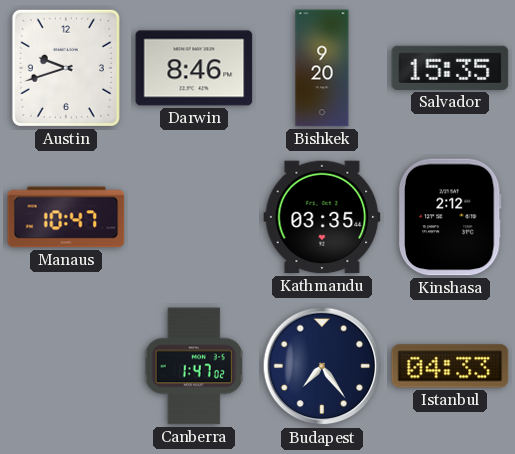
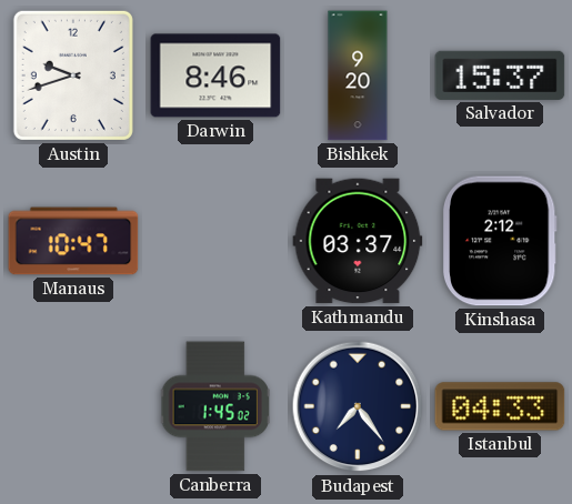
Salvador: 15:35 -> 15:37
Kathmandu: 03:35 -> 03:37
Canberra: 1:47 -> 1:45
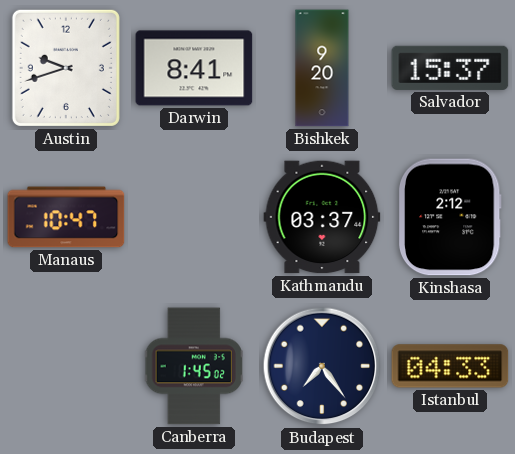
Darwin: 8:46 -> 8:41
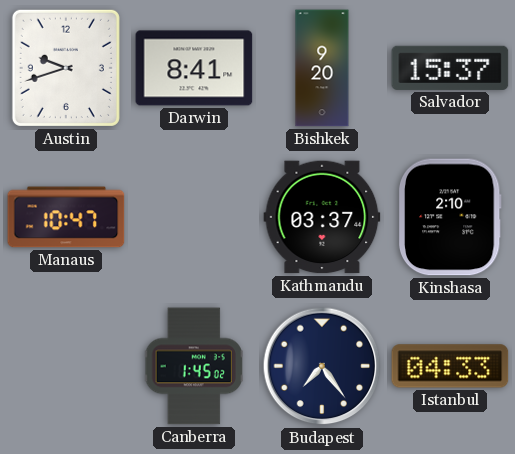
Kinshasa: 2:12 -> 2:10
